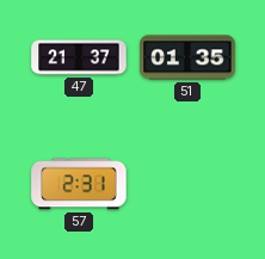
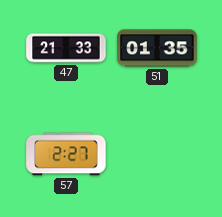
47: 21:37 -> 21:33
57: 2:31 -> 2:27
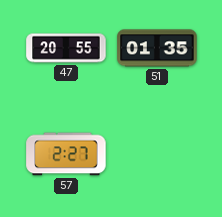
47: 21:33 -> 20:55
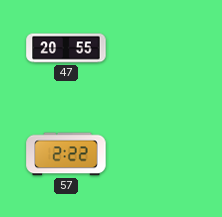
51: 01:35 -> none
57: 2:27 -> 2:22
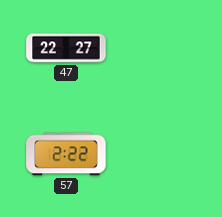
47: 20:55 -> 22:27
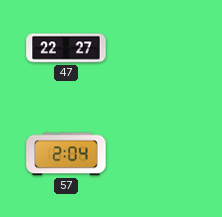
57: 2:22 -> 2:04
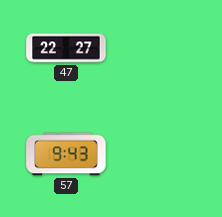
57: 2:04 -> 9:43
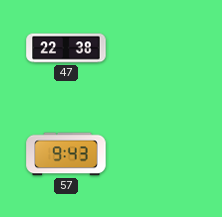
47: 22:27 -> 22:38
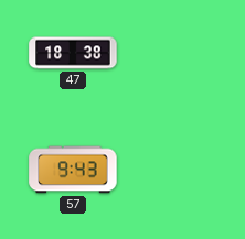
47: 22:38 -> 18:38
